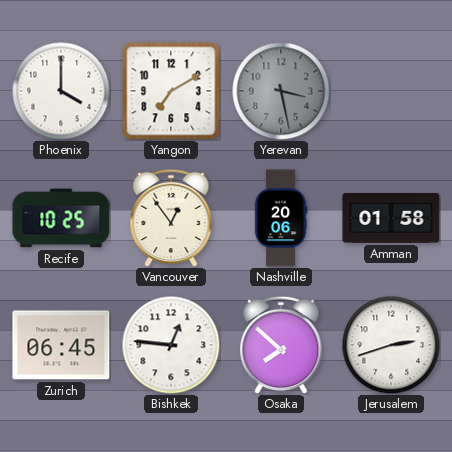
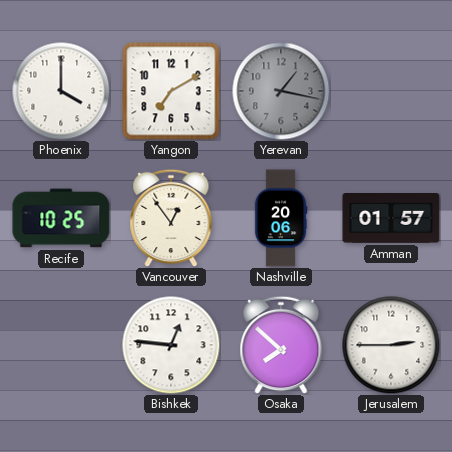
Yerevan: 3:28 -> 1:17
Amman: 01:58 -> 01:57
Zurich: 06:45 -> none
Jerusalem: 2:42 -> 2:45
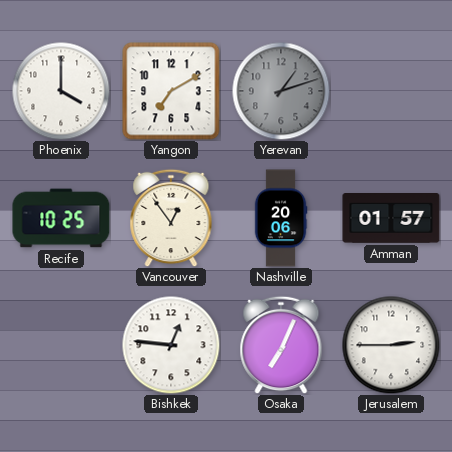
Yerevan: 1:17 -> 1:12
Osaka: 7:52 -> 7:04
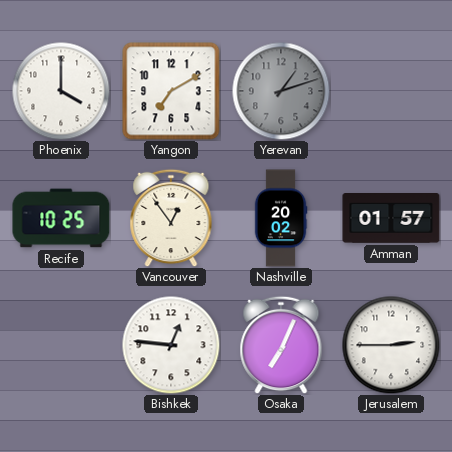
Nashville: 20:06 -> 20:02
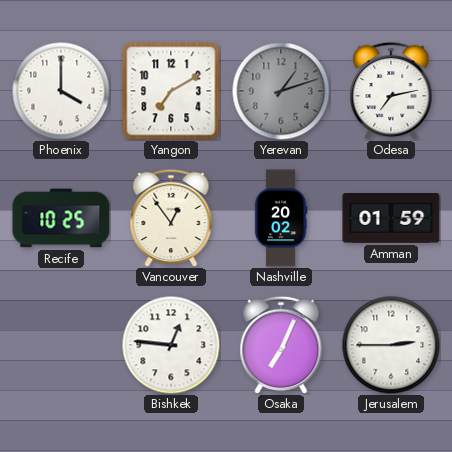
Odesa: none -> 7:13
Amman: 01:57 -> 01:59
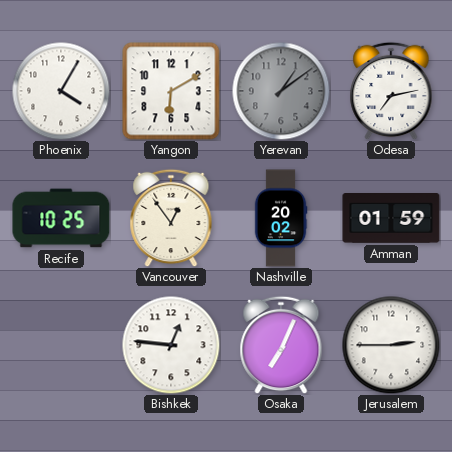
Phoenix: 4:00 -> 4:05
Yangon: 7:10 -> 6:10
Yerevan: 1:12 -> 1:09
